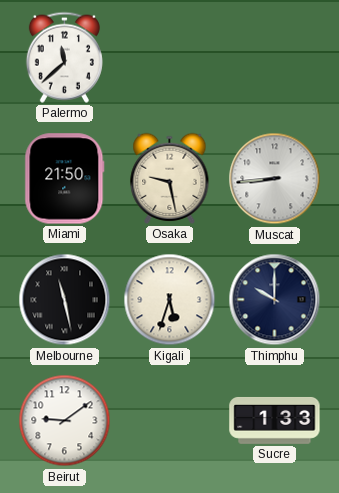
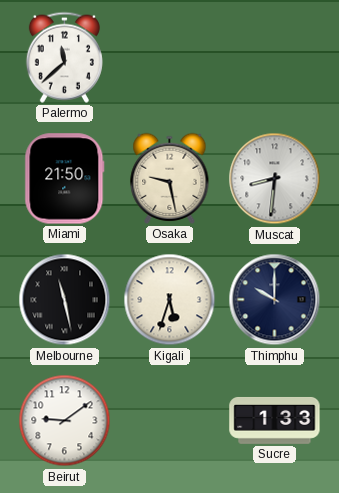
Muscat: 8:44 -> 8:31
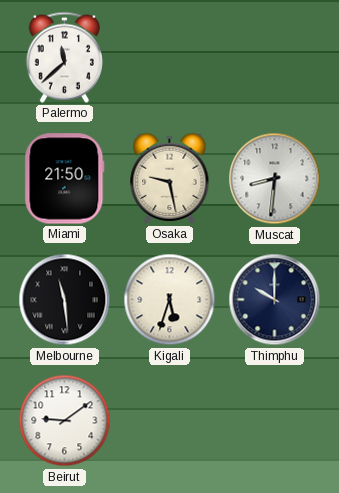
Melbourne: 11:28 -> 11:29
Sucre: 1:33 -> none
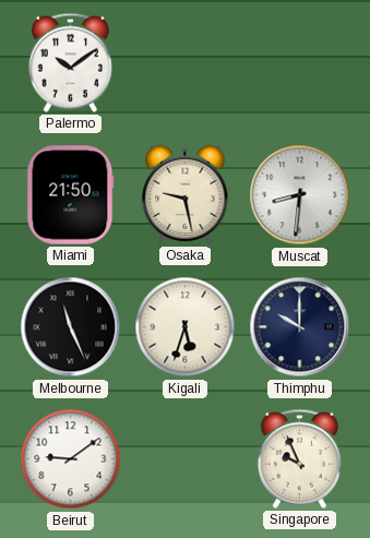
Palermo: 11:38 -> 10:09
Melbourne: 11:29 -> 11:26
Singapore: none -> 9:56
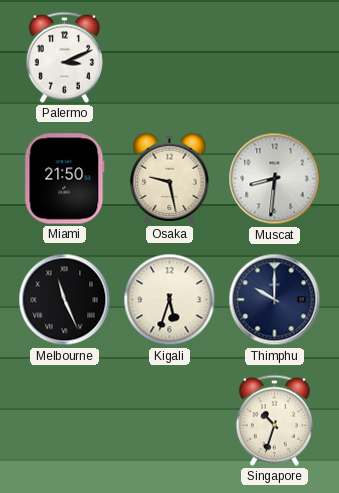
Palermo: 10:09 -> 3:11
Beirut: 9:09 -> none
Singapore: 9:56 -> 10:33
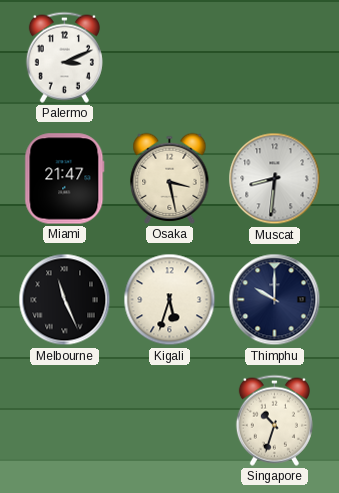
Miami: 21:50 -> 21:47
Osaka: 9:28 -> 3:28
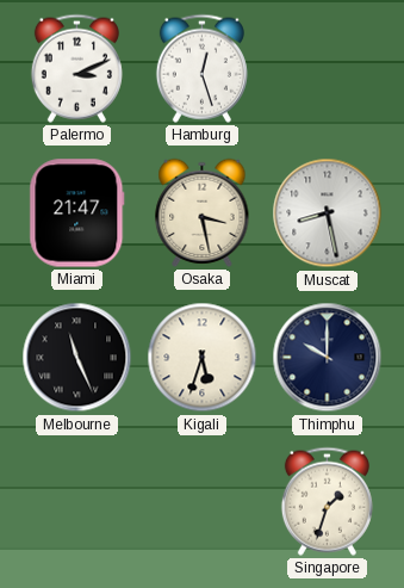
Hamburg: none -> 12:27
Muscat: 8:31 -> 8:28
Singapore: 10:33 -> 1:33
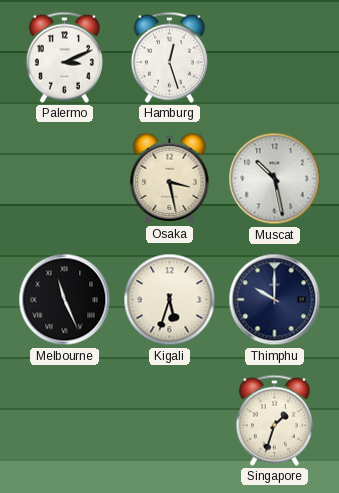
Miami: 21:47 -> none
Muscat: 8:28 -> 10:28
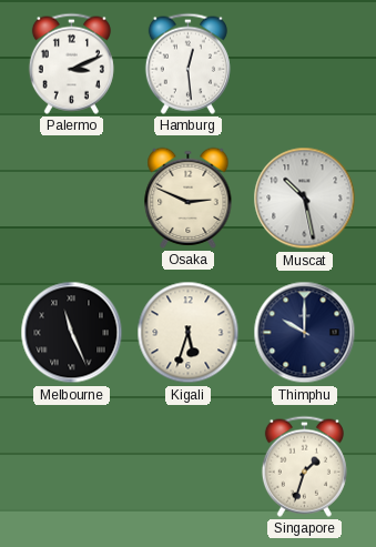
Hamburg: 12:27 -> 12:29
Osaka: 3:28 -> 2:49
